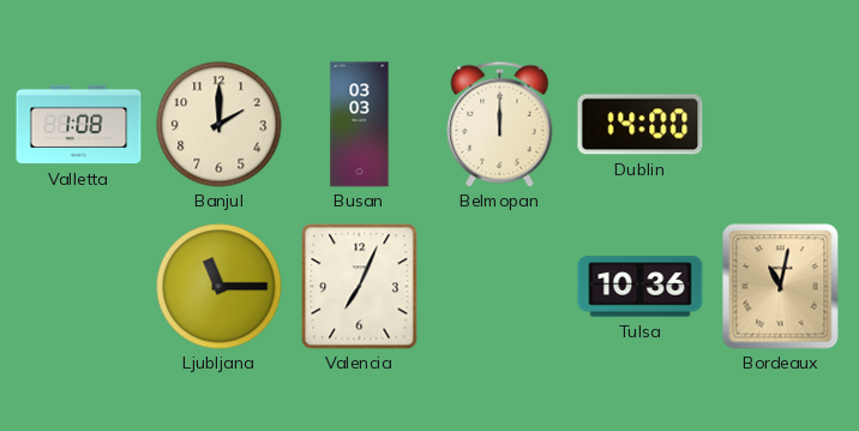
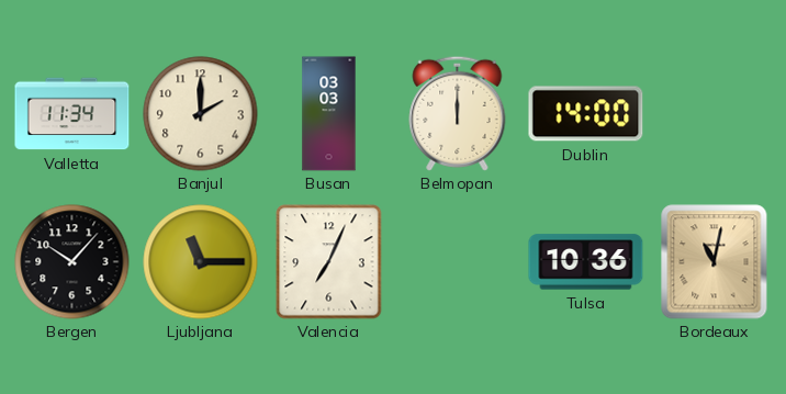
Valletta: 1:08 -> 11:34
Bergen: none -> 10:07
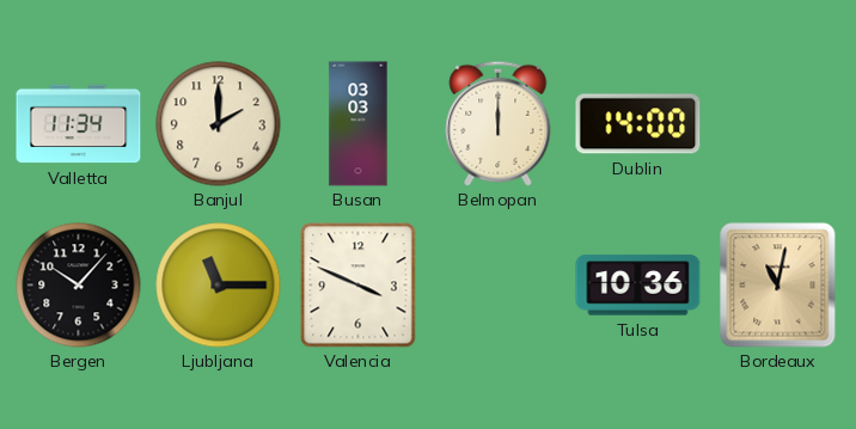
Valencia: 7:04 -> 3:49
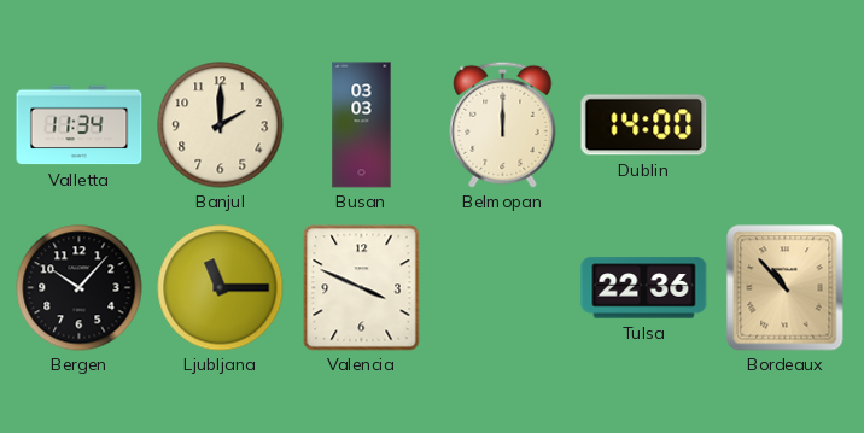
Tulsa: 10:36 -> 22:36
Bordeaux: 11:02 -> 10:53
